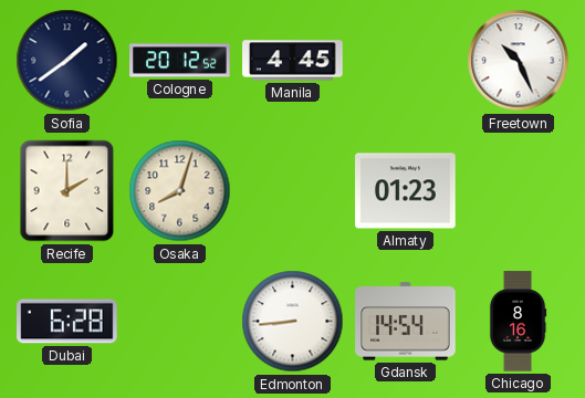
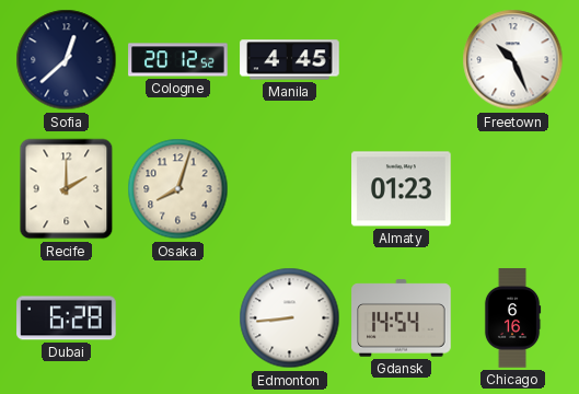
Sofia: 1:39 -> 12:38
Chicago: 8:16 -> 6:16
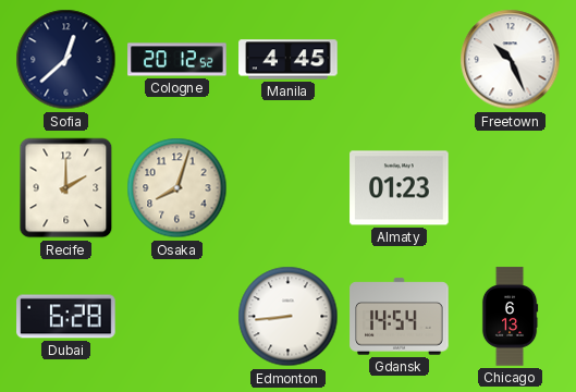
Chicago: 6:16 -> 6:13
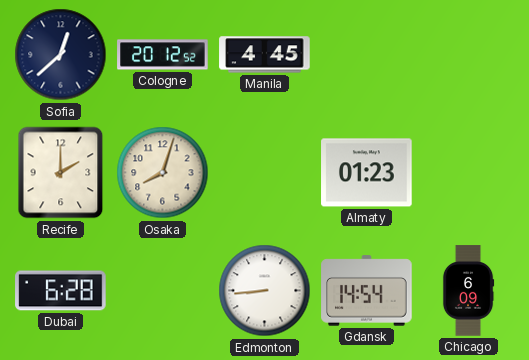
Freetown: 10:26 -> none
Chicago: 6:13 -> 6:09
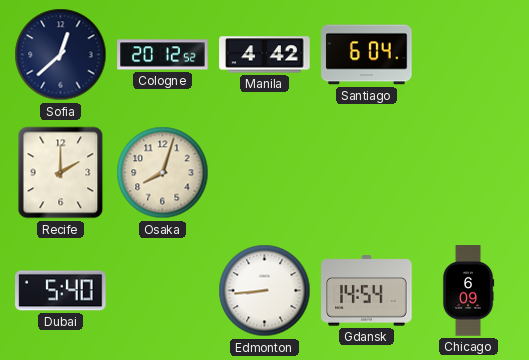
Manila: 4:45 -> 4:42
Santiago: none -> 6:04
Almaty: 01:23 -> none
Dubai: 6:28 -> 5:40
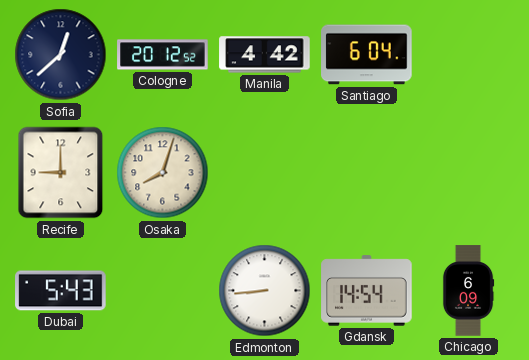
Recife: 2:00 -> 9:00
Dubai: 5:40 -> 5:43
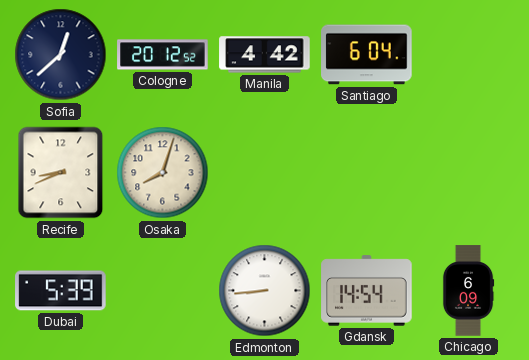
Recife: 9:00 -> 8:41
Dubai: 5:43 -> 5:39
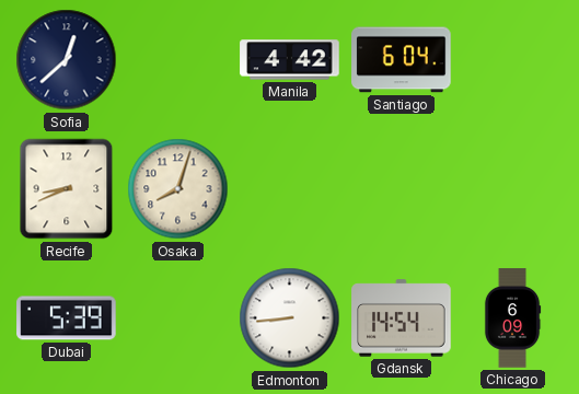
Cologne: 20:12 -> none
